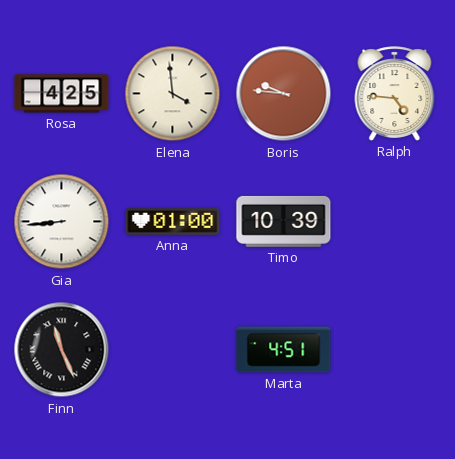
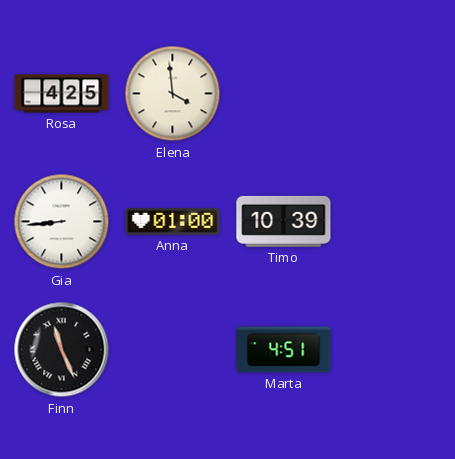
Boris: 9:46 -> none
Ralph: 4:46 -> none
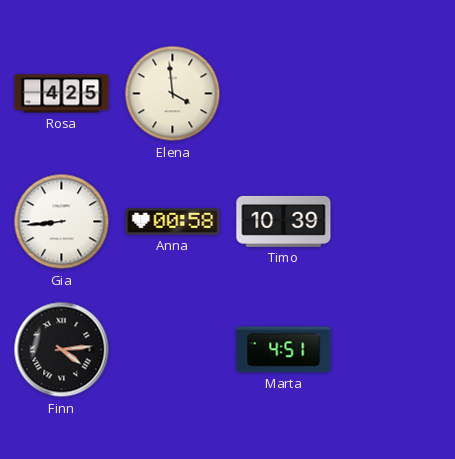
Anna: 01:00 -> 00:58
Finn: 11:26 -> 4:14
